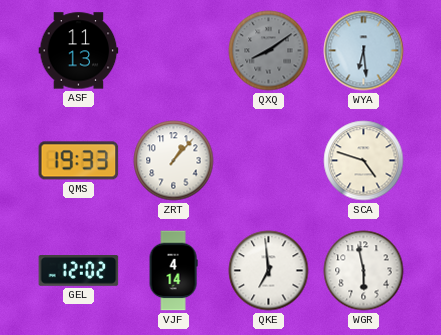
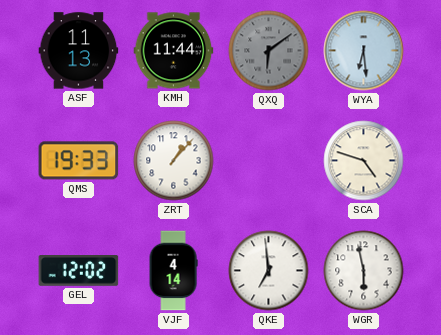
KMH: none -> 11:44
QXQ: 8:09 -> 6:09
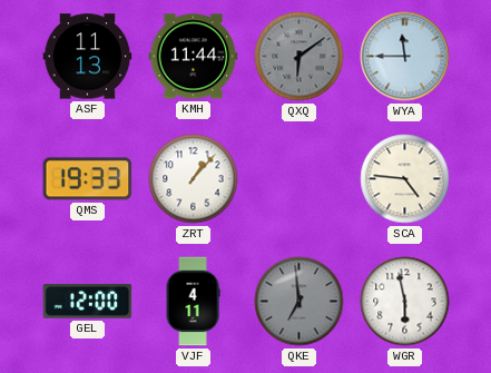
WYA: 6:29 -> 11:45
SCA: 4:48 -> 4:46
GEL: 12:02 -> 12:00
VJF: 4:14 -> 4:11
QKE dial: white -> grey
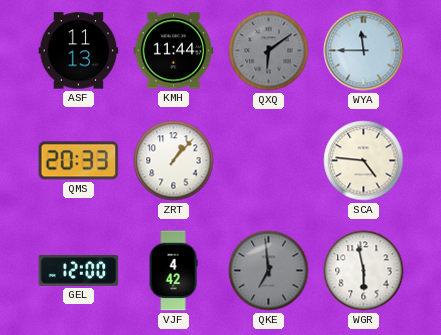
QMS: 19:33 -> 20:33
VJF: 4:11 -> 4:42
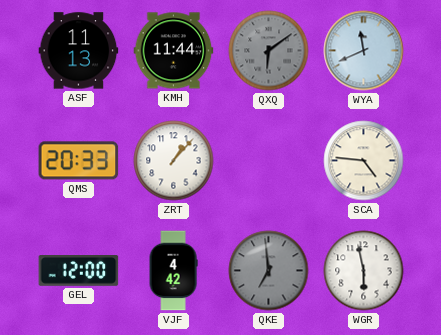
WYA: 11:45 -> 11:41
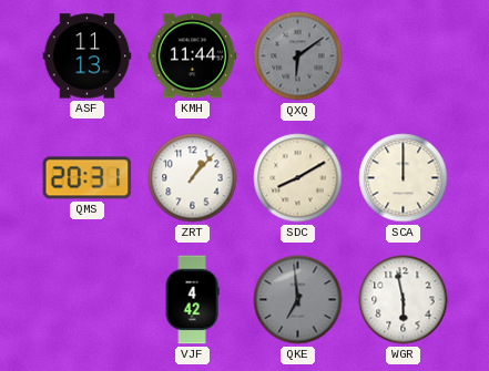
WYA: 11:41 -> none
QMS: 20:33 -> 20:31
SDC: none -> 8:10
SCA: 4:46 -> 12:00
GEL: 12:00 -> none
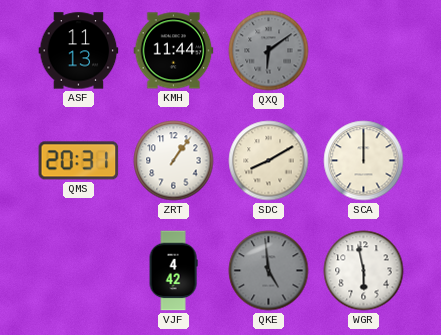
ZRT: 1:07 -> 1:06
QKE: 6:59 -> 4:59
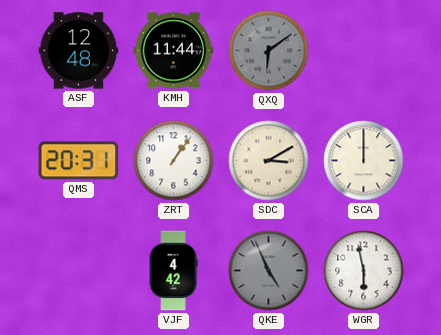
ASF: 11:13 -> 12:48
SDC: 8:10 -> 3:10
QKE: 4:59 -> 4:56
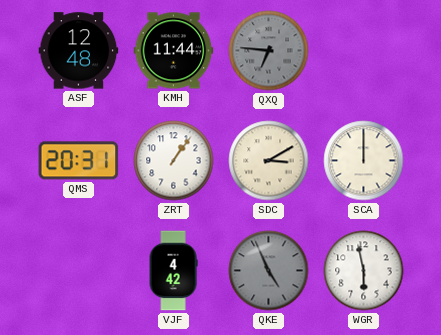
QXQ: 6:09 -> 6:46
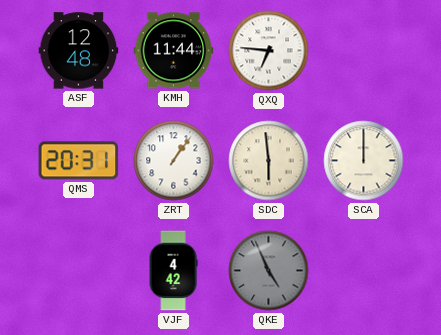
QXQ dial: grey -> white
SDC: 3:10 -> 5:59
WGR: 5:58 -> none
